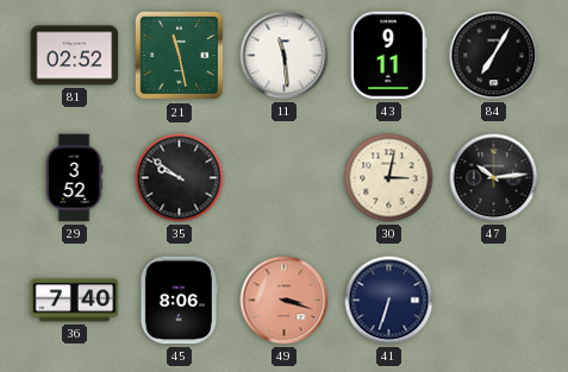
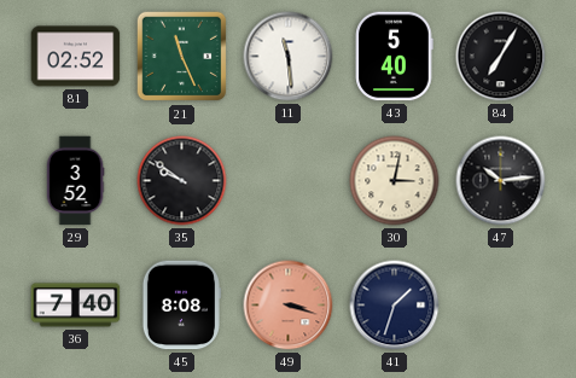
21: 11:28 -> 11:26
43: 9:11 -> 5:40
45: 8:06 -> 8:08
41: 6:33 -> 1:33
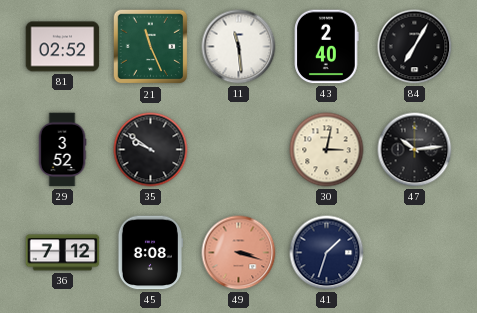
43: 5:40 -> 2:40
36: 7:40 -> 7:12
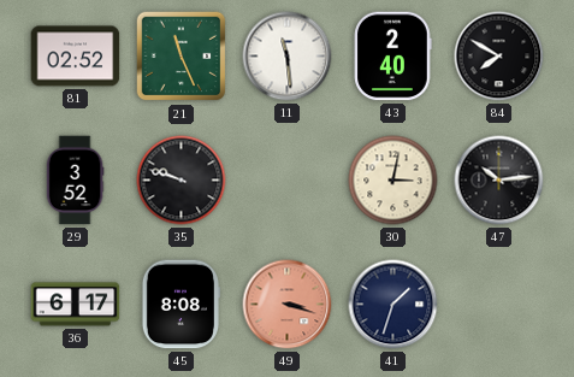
84: 7:05 -> 7:50
35: 9:51 -> 9:48
36: 7:12 -> 6:17
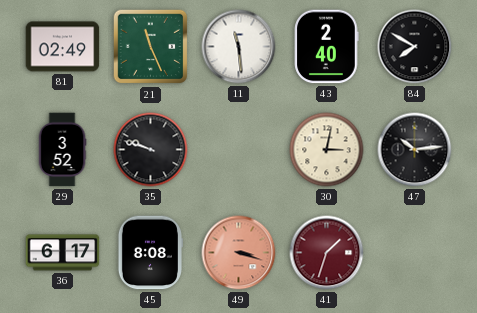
81: 02:52 -> 02:49
41 dial: navy -> burgundy
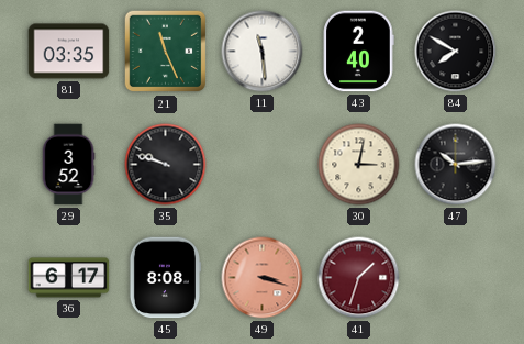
81: 02:49 -> 03:35
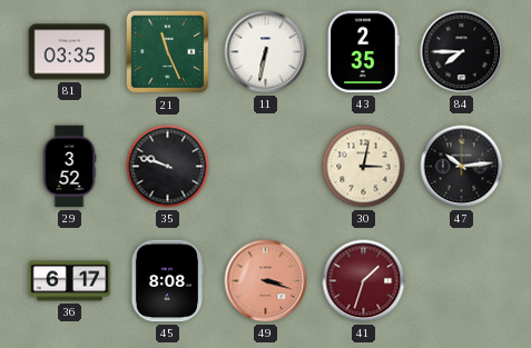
11: 11:29 -> 6:32
43: 2:40 -> 2:35
84: 7:50 -> 7:45
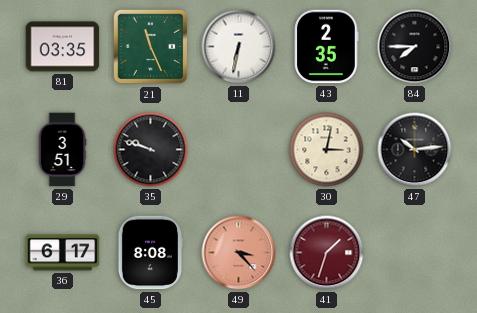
29: 3:52 -> 3:51
49: 3:18 -> 3:23
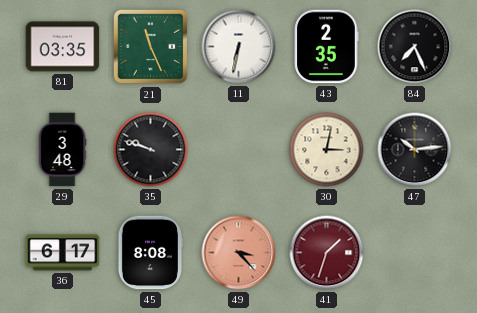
84: 7:45 -> 7:26
29: 3:51 -> 3:48
